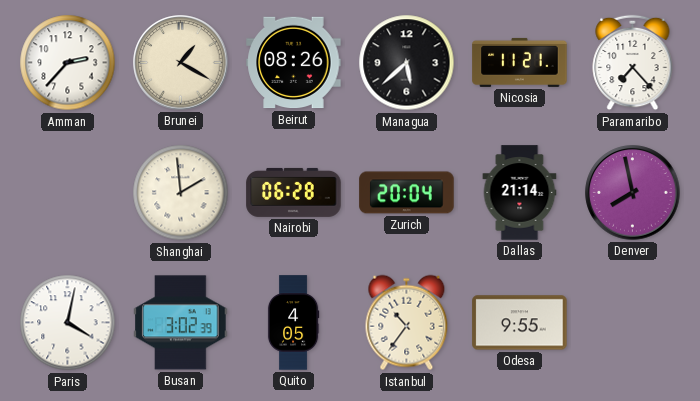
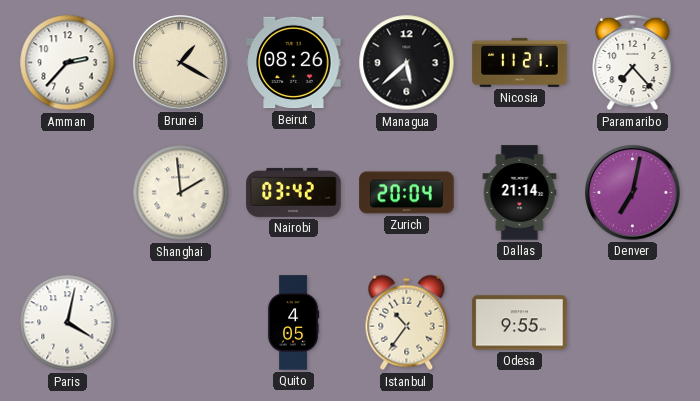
Nairobi: 06:28 -> 03:42
Denver: 7:58 -> 7:02
Busan: 3:02 -> none
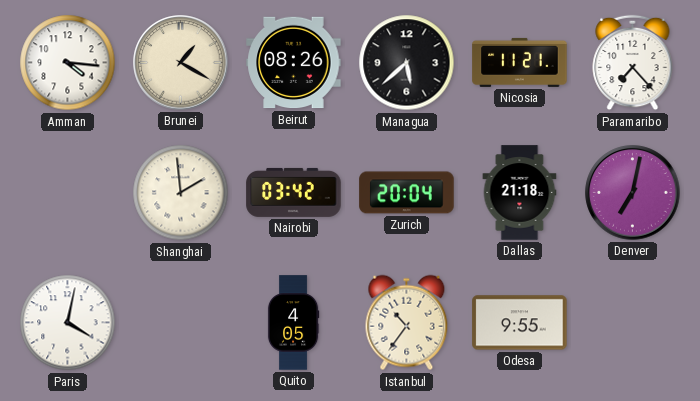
Amman: 2:37 -> 4:16
Dallas: 21:14 -> 21:18
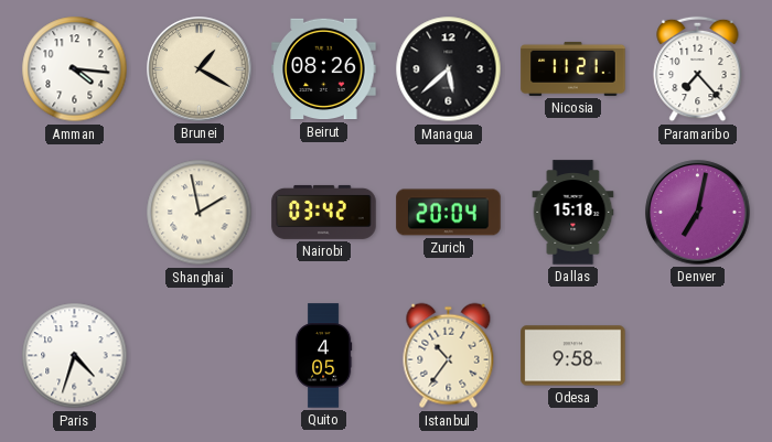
Shanghai: 1:59 -> 1:58
Dallas: 21:18 -> 15:18
Paris: 4:02 -> 4:33
Odesa: 9:55 -> 9:58
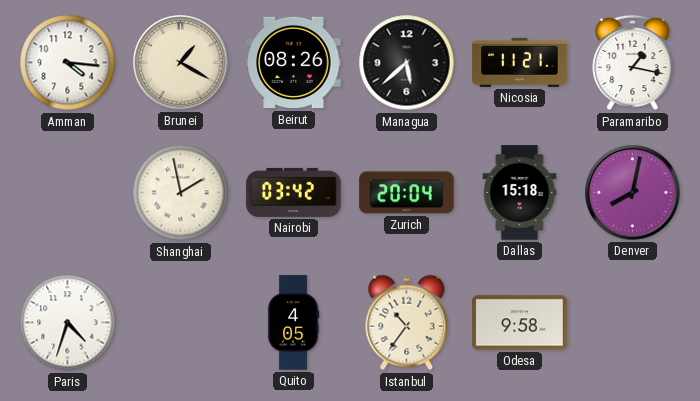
Paramaribo: 7:23 -> 1:17
Denver: 7:02 -> 8:02
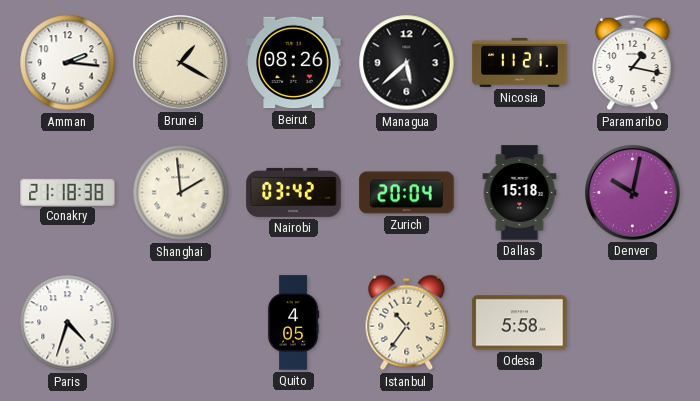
Amman: 4:16 -> 2:16
Conakry: none -> 21:18
Shanghai: 1:58 -> 1:59
Denver: 8:02 -> 10:02
Odesa: 9:58 -> 5:58
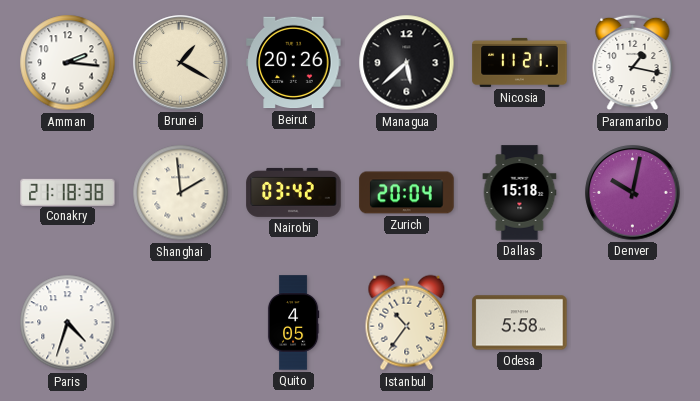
Beirut: 08:26 -> 20:26
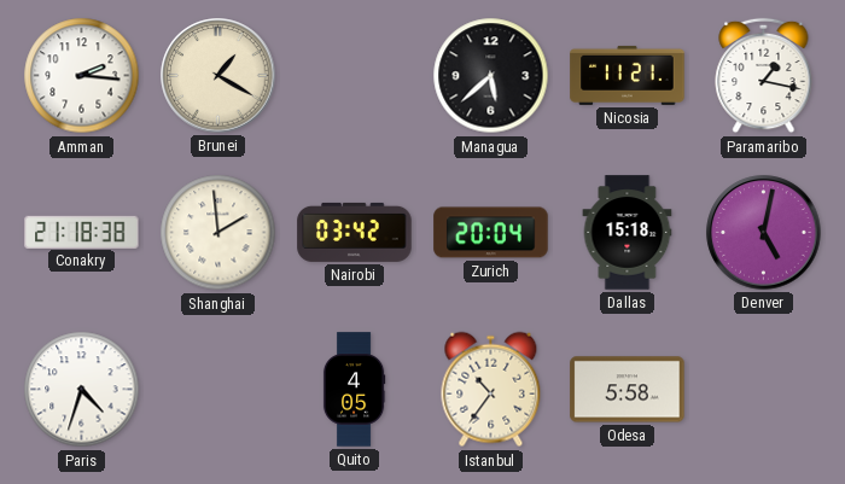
Beirut: 20:26 -> none
Denver: 10:02 -> 5:02
